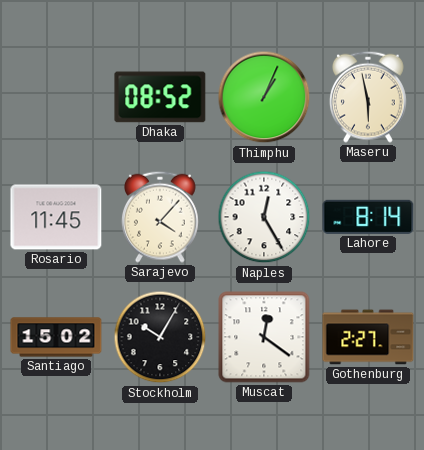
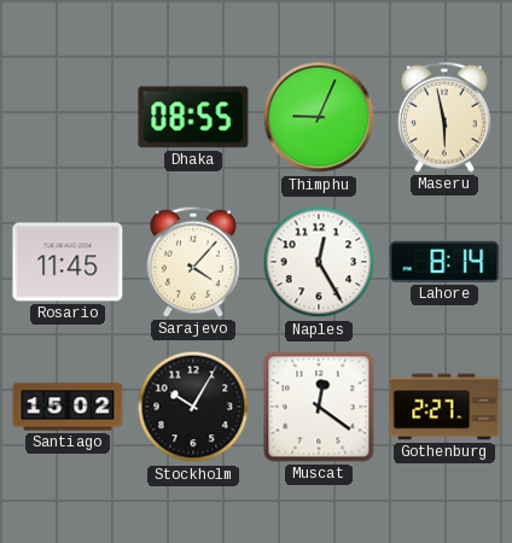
Dhaka: 08:52 -> 08:55
Thimphu: 1:04 -> 9:04
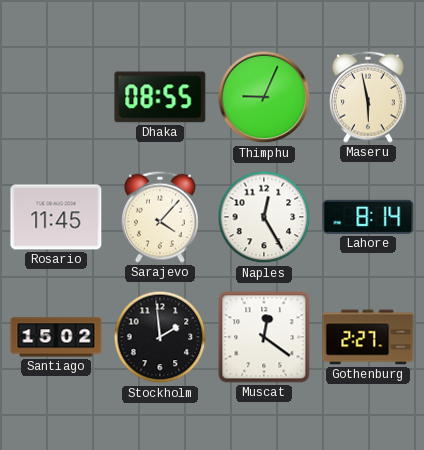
Stockholm: 10:05 -> 1:59
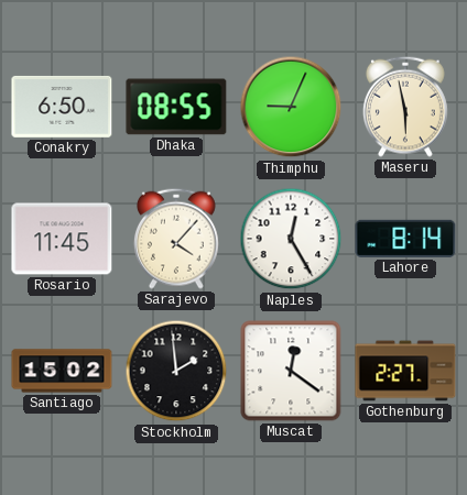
Conakry: none -> 6:50
